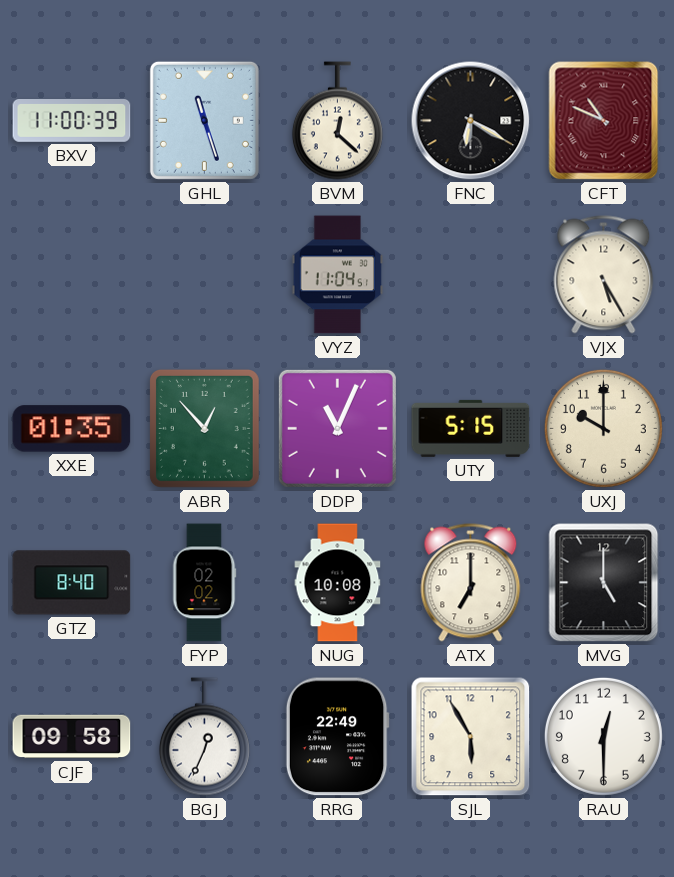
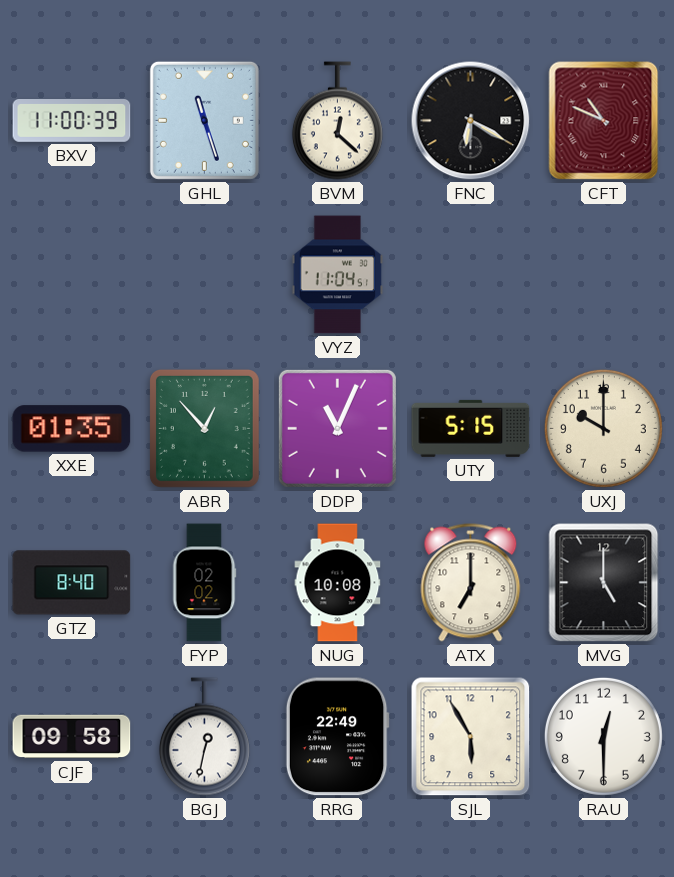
VJX: 5:25 -> none
BGJ: 12:34 -> 12:32
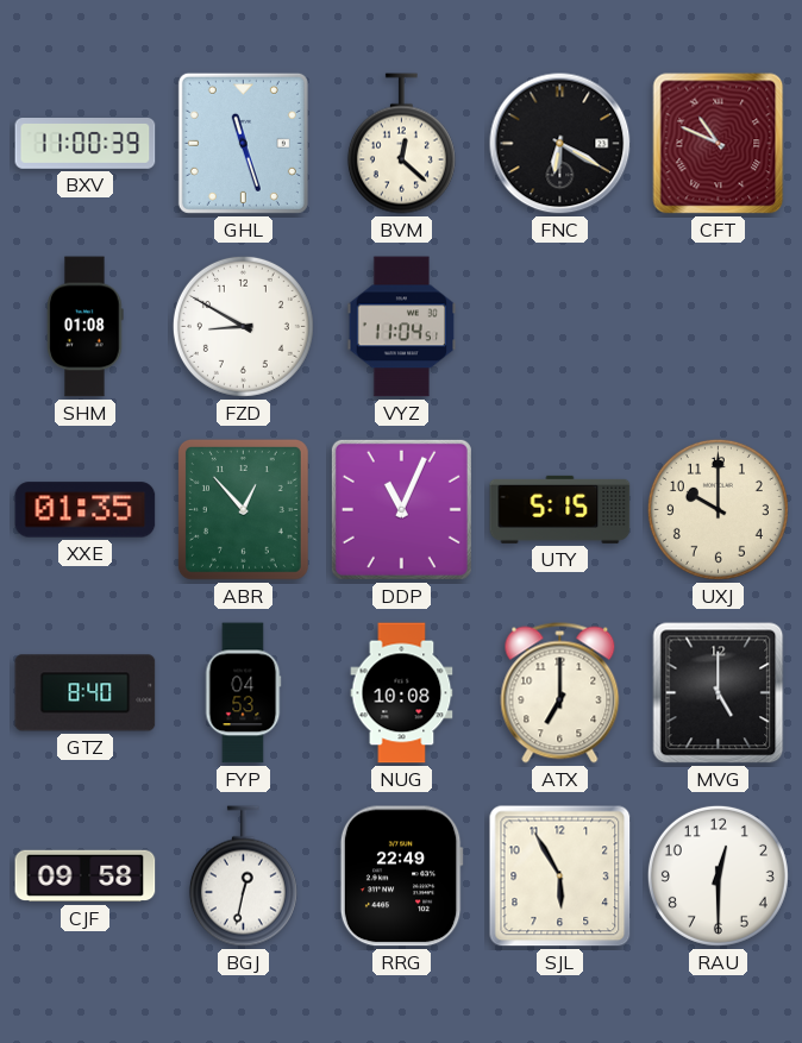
SHM: none -> 01:08
FZD: none -> 8:50
FYP: 02:02 -> 04:53
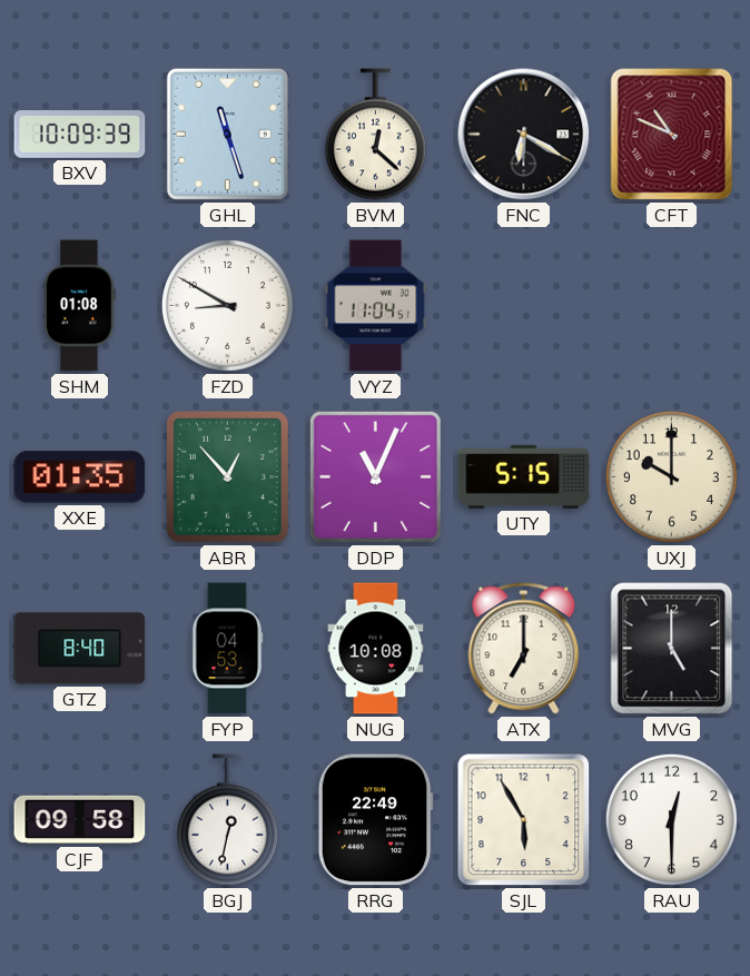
BXV: 11:00 -> 10:09
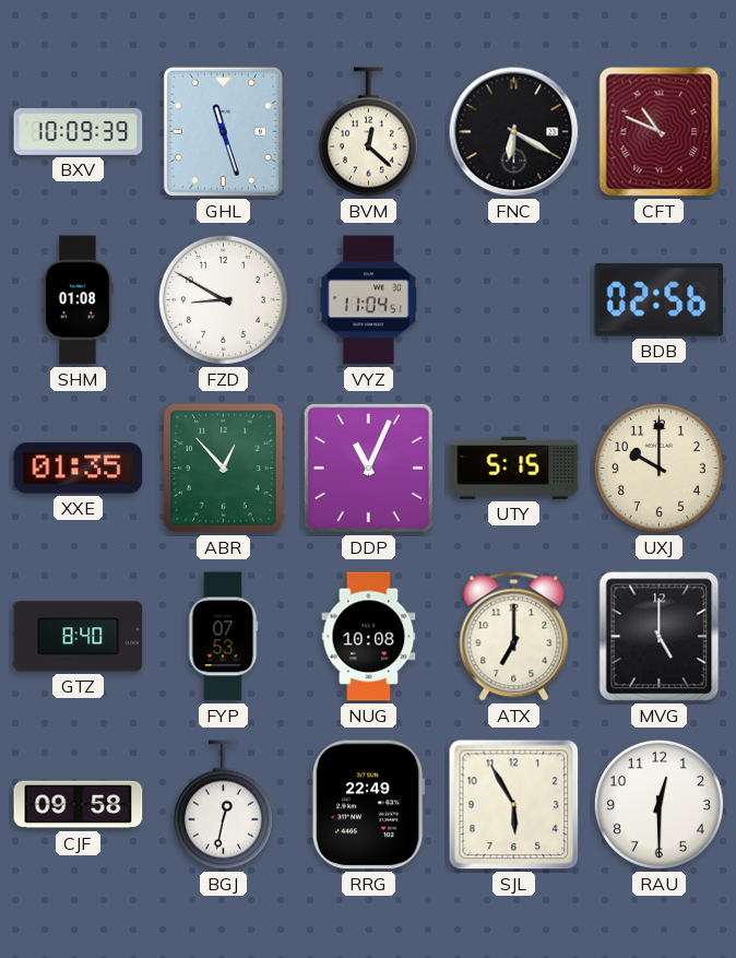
BDB: none -> 02:56
FYP: 04:53 -> 07:53
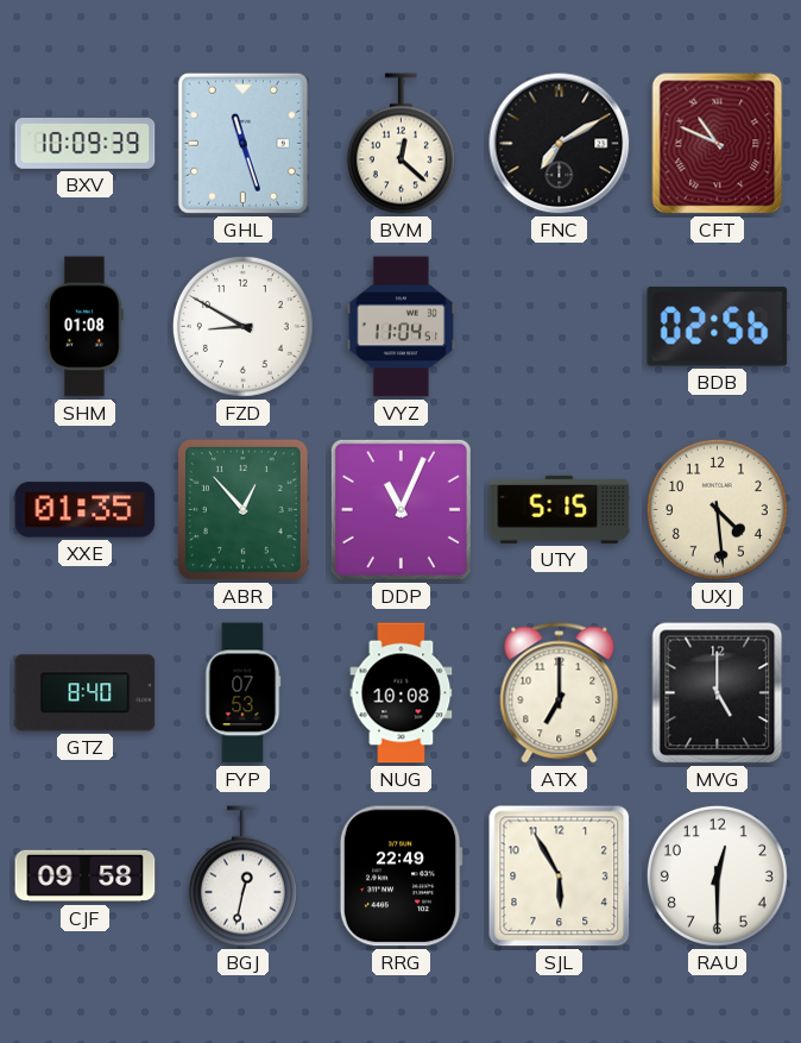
FNC: 6:20 -> 7:10
UXJ: 10:00 -> 4:29
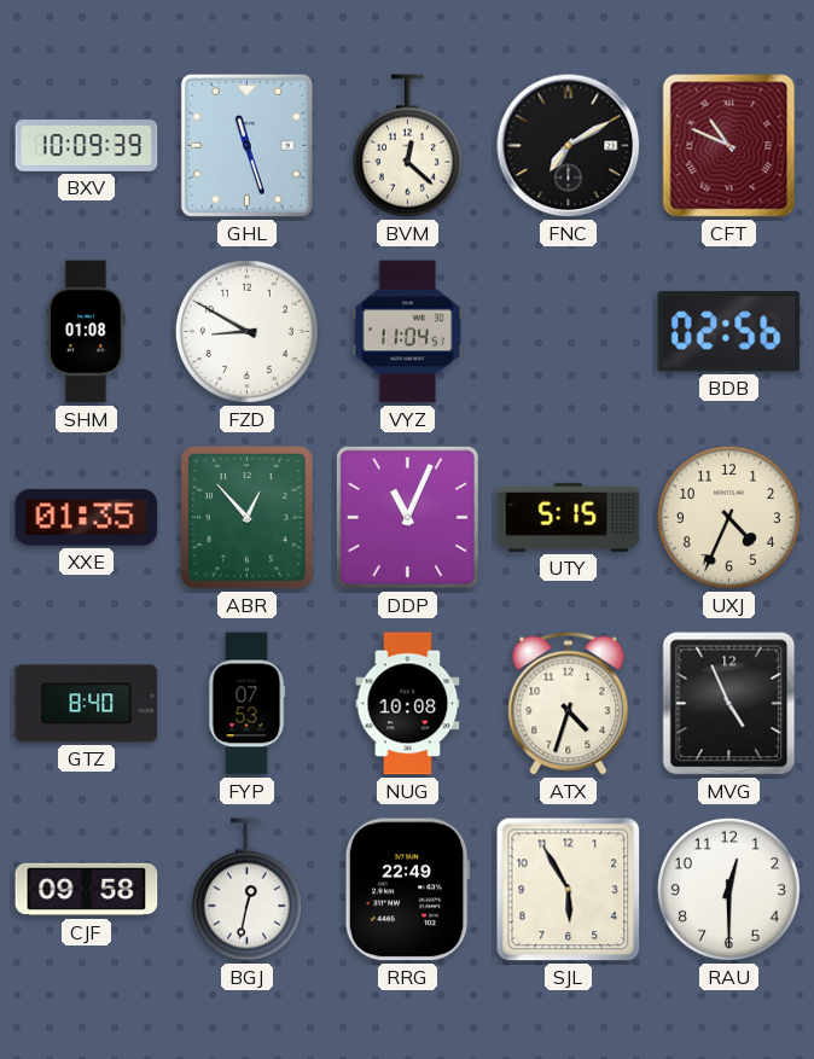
UXJ: 4:29 -> 4:34
ATX: 7:00 -> 4:33
MVG: 5:00 -> 4:56
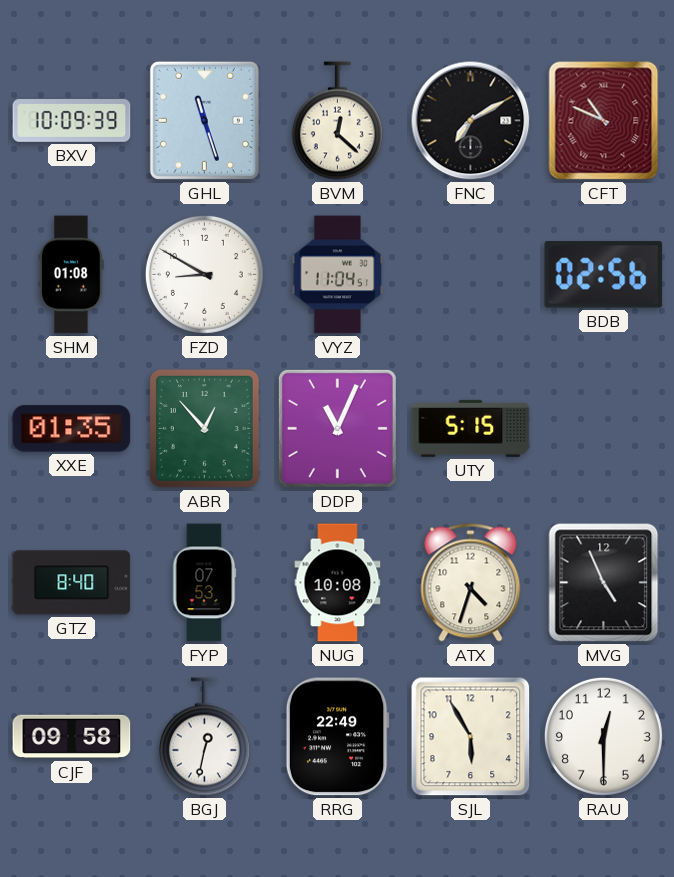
UXJ: 4:34 -> none
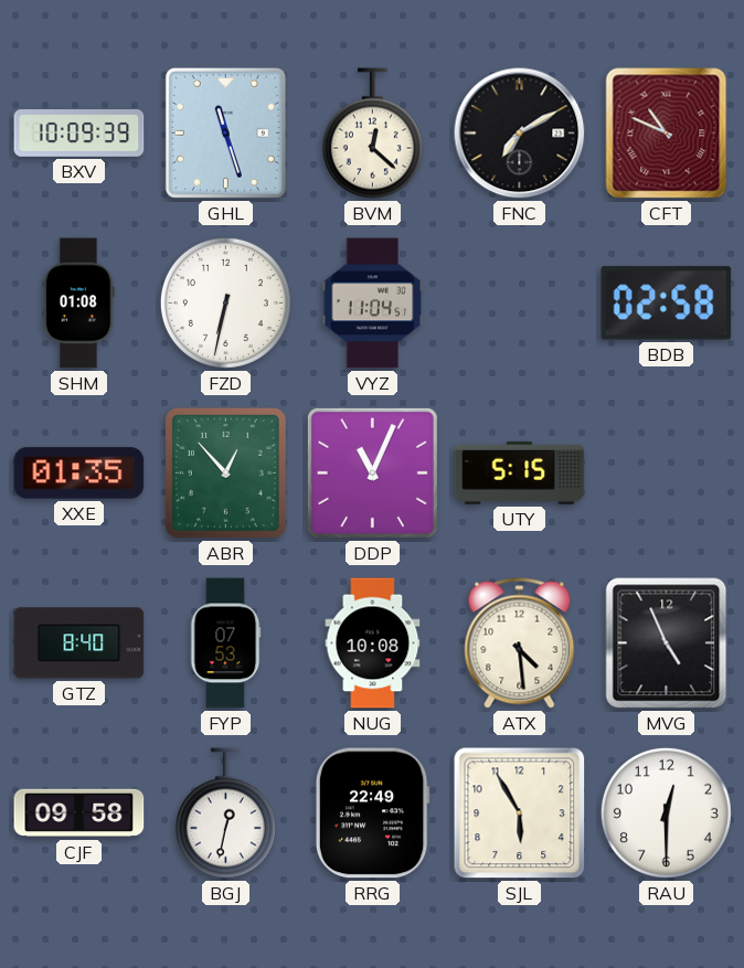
FZD: 8:50 -> 6:32
BDB: 02:56 -> 02:58
ATX: 4:33 -> 4:29
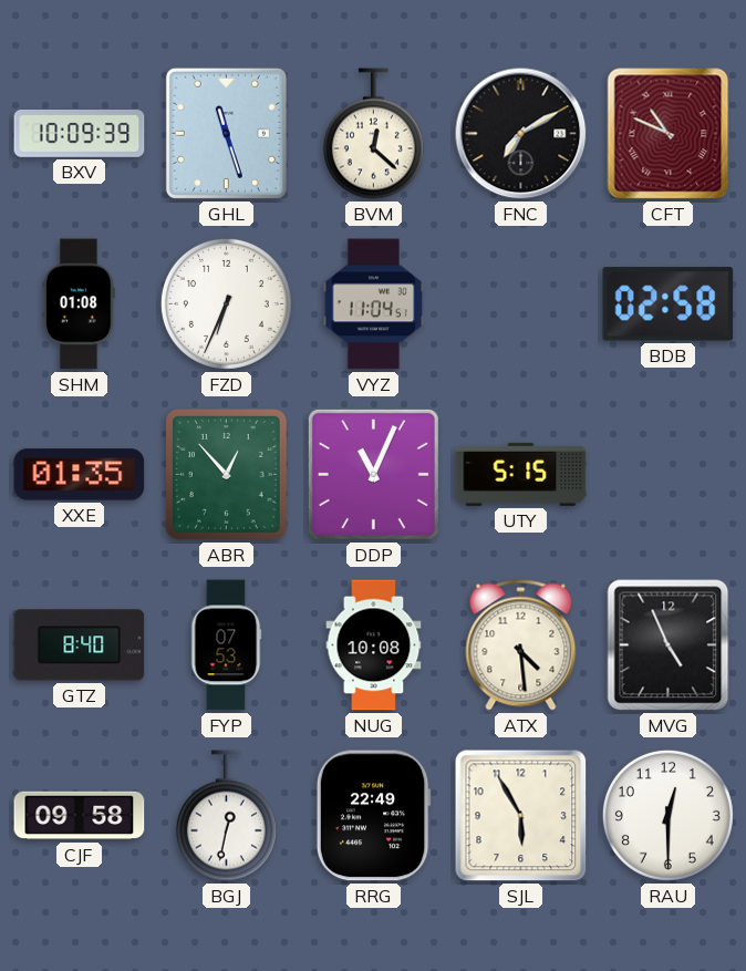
FZD: 6:32 -> 6:34
